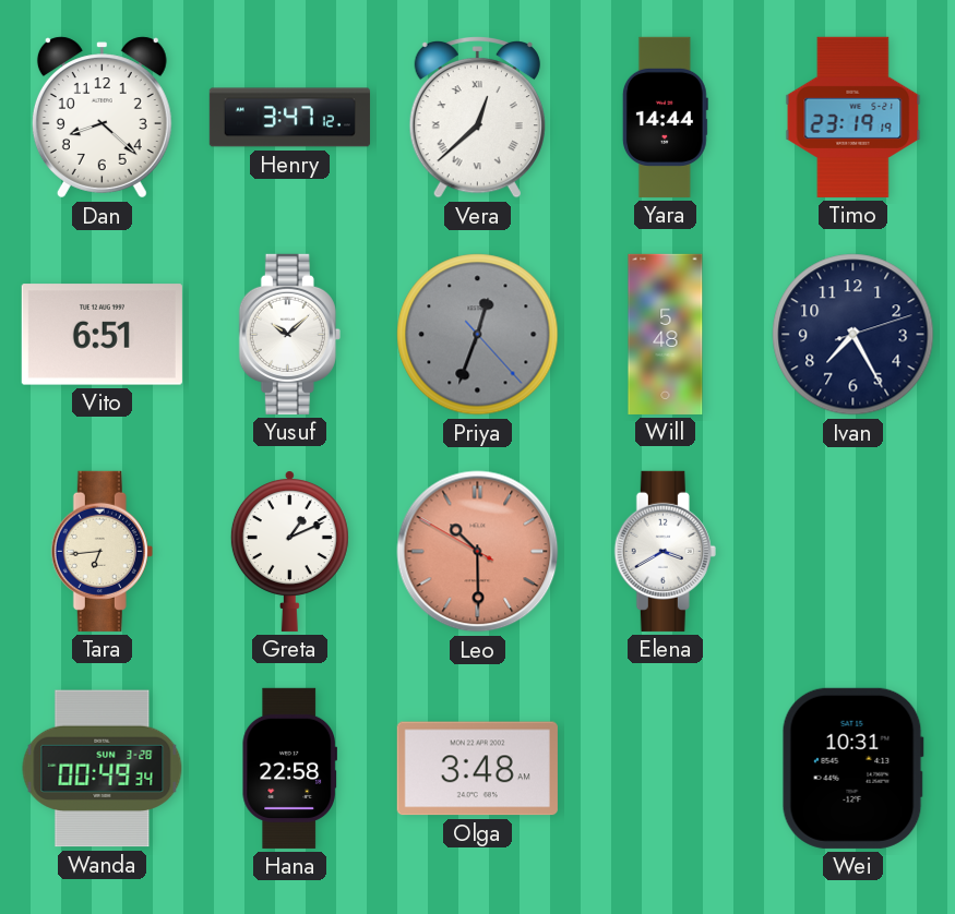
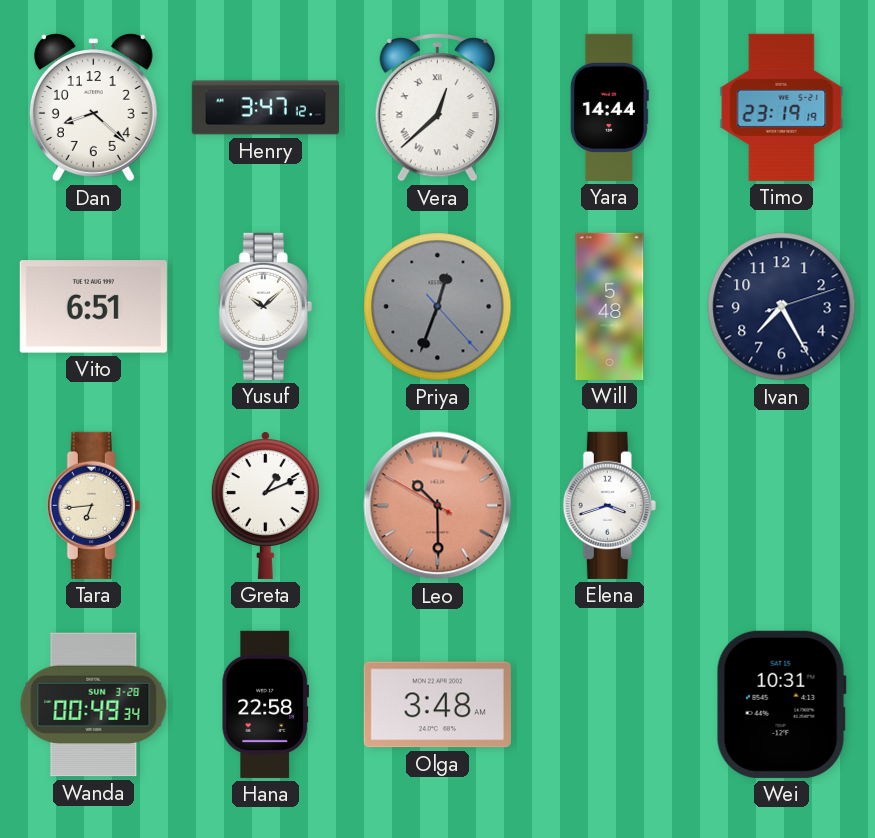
Elena: 3:40 -> 3:42
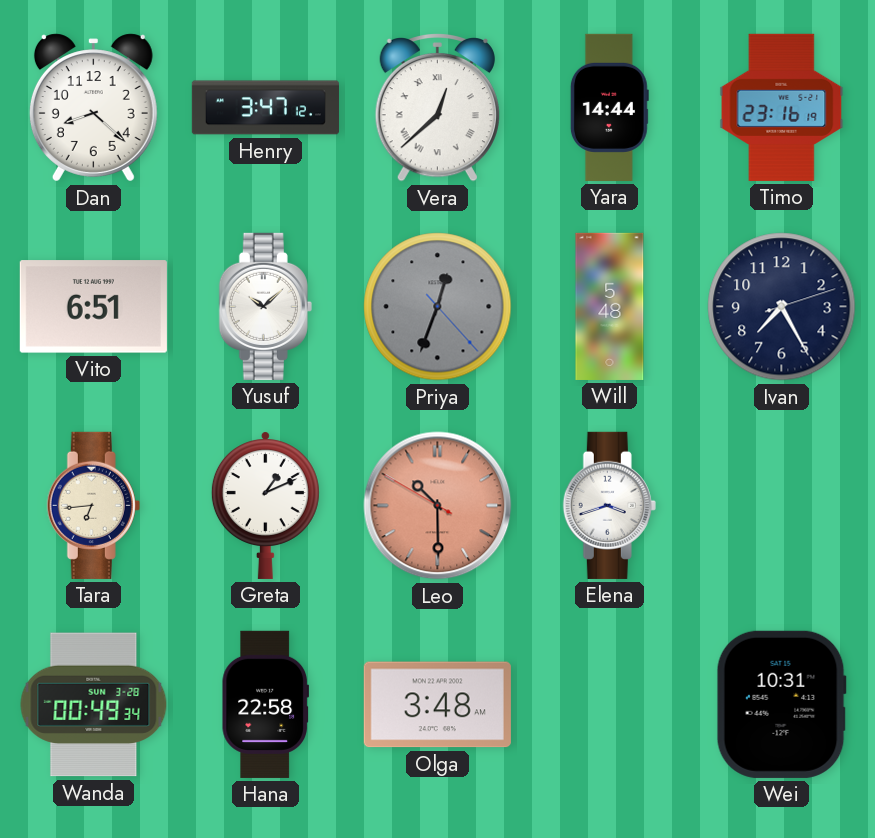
Timo: 23:19 -> 23:16
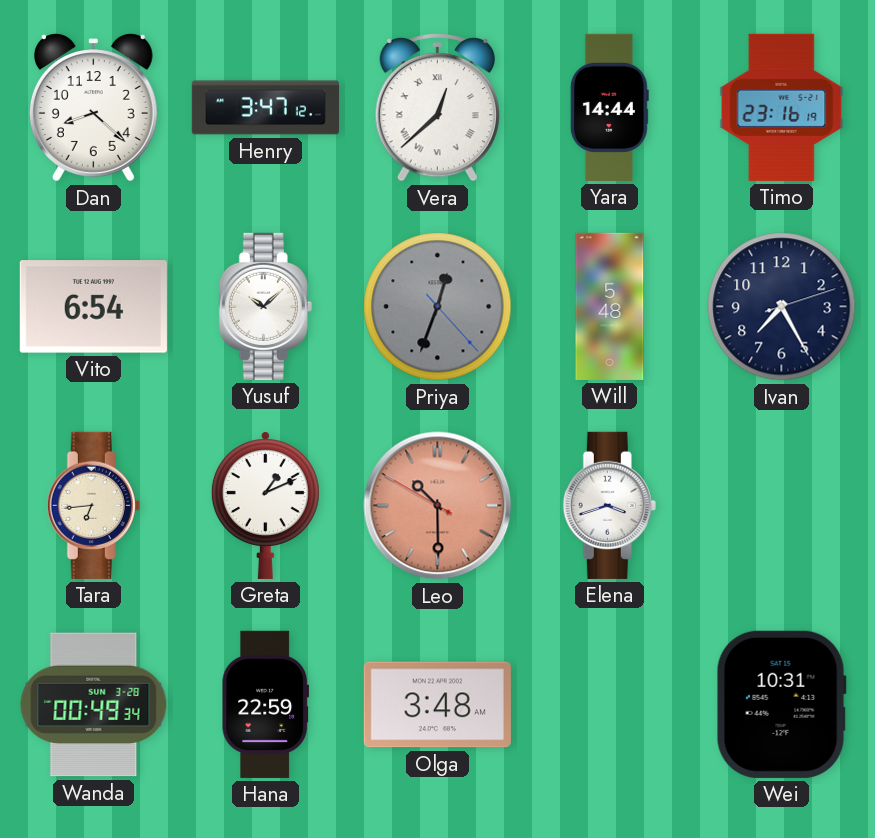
Vito: 6:51 -> 6:54
Hana: 22:58 -> 22:59
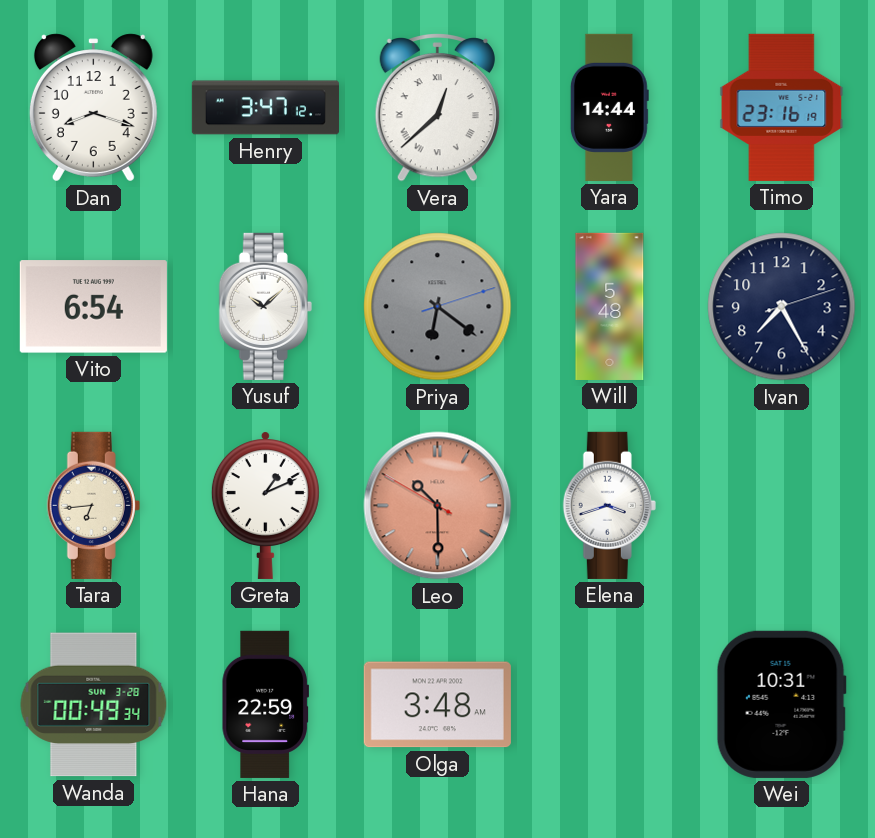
Dan: 8:22 -> 8:18
Priya: 12:33 -> 6:21
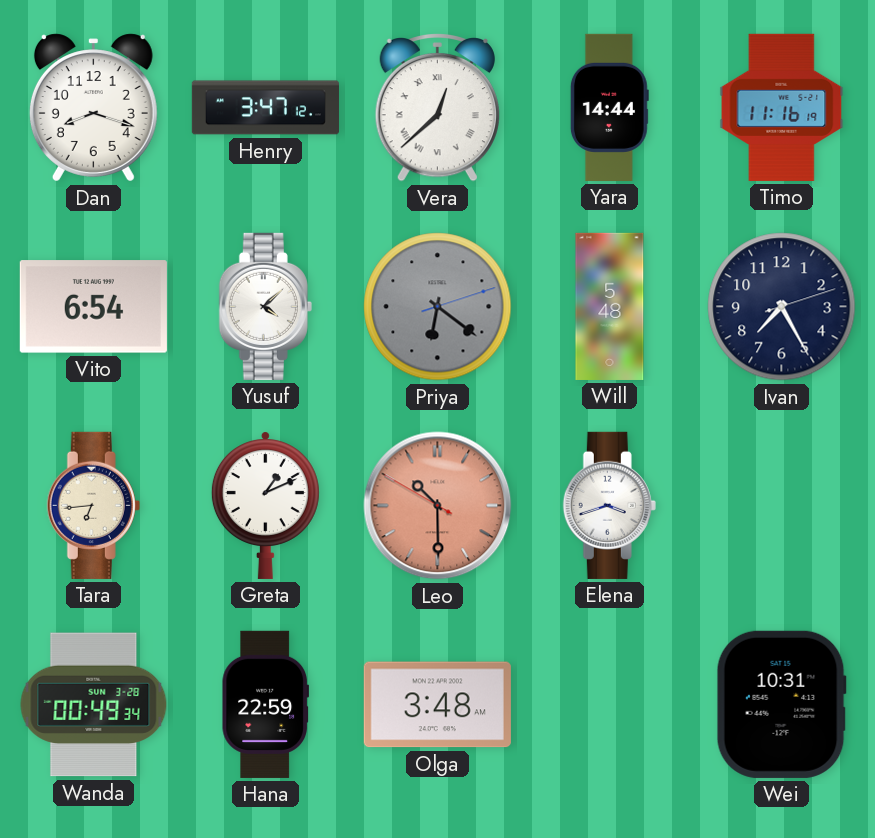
Timo: 23:16 -> 11:16
Yusuf: 10:08 -> 4:08
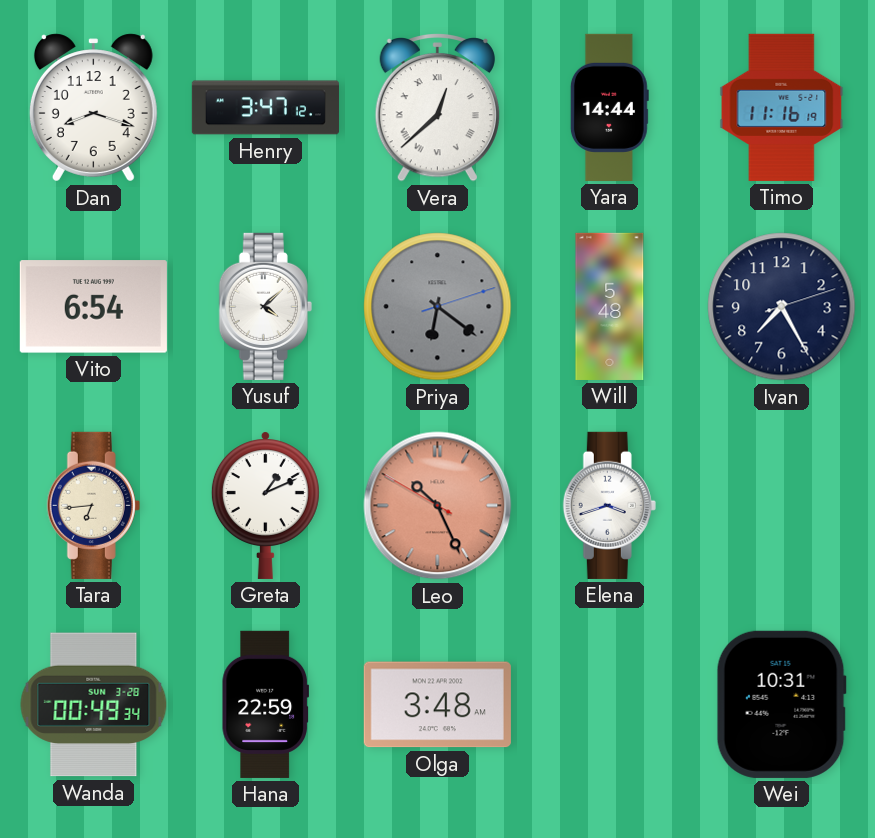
Leo: 10:29 -> 10:25
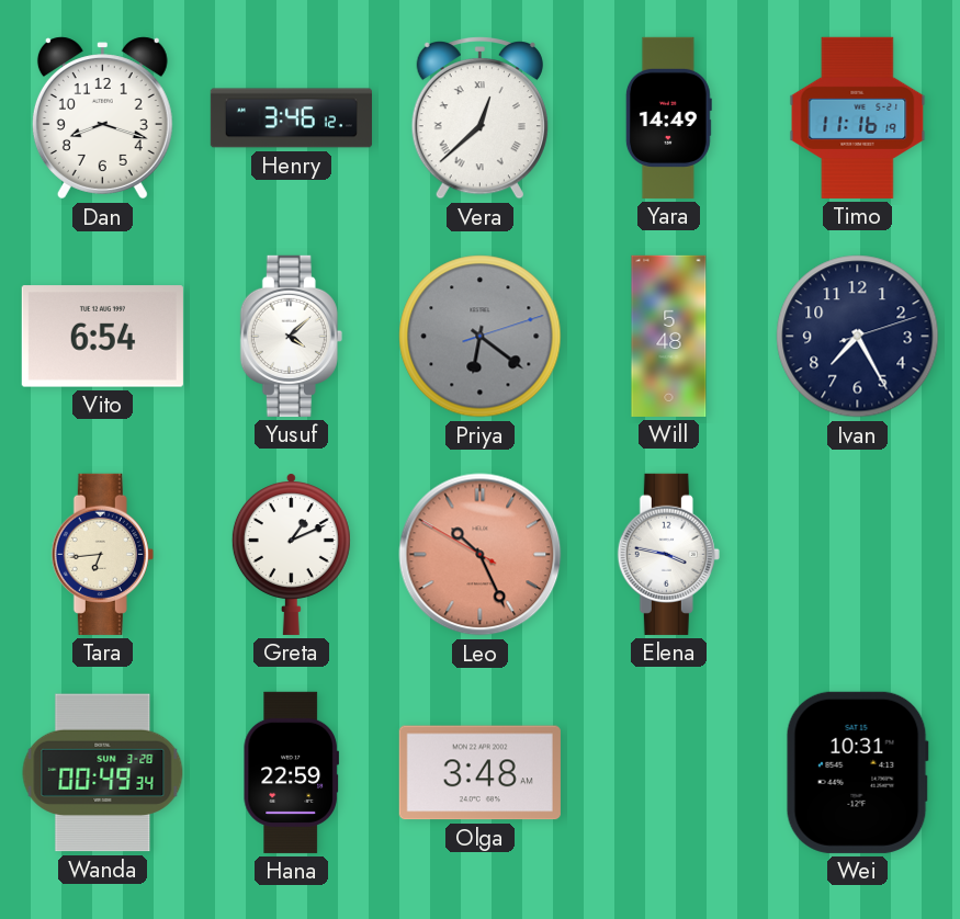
Henry: 3:47 -> 3:46
Yara: 14:44 -> 14:49
Elena: 3:42 -> 3:47
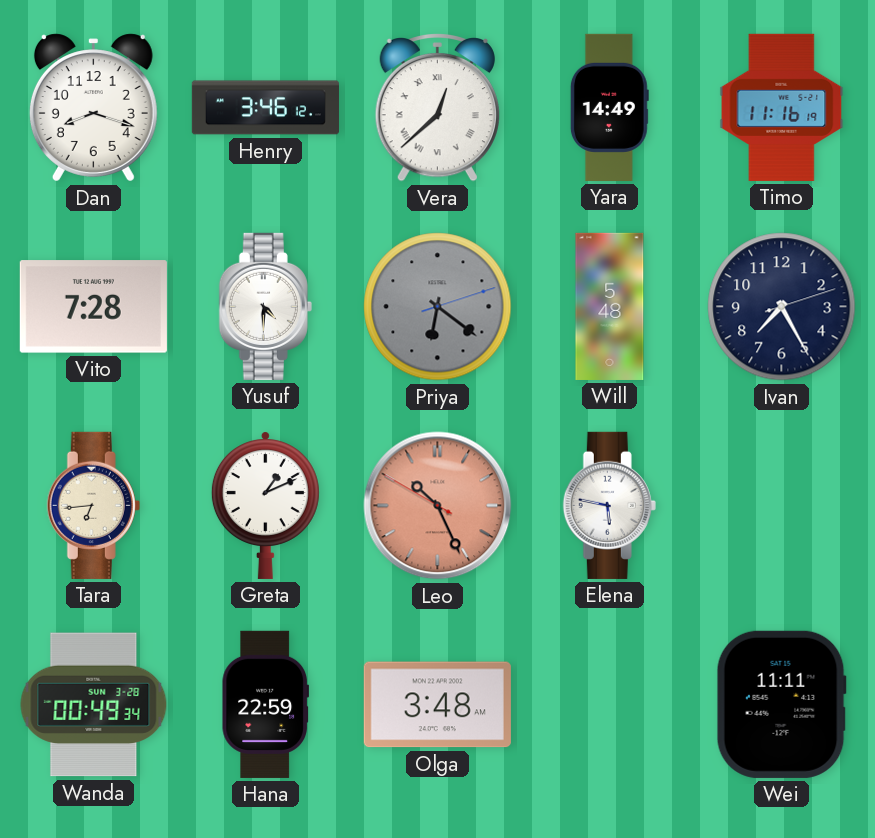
Vito: 6:54 -> 7:28
Yusuf: 4:08 -> 4:30
Elena: 3:47 -> 5:47
Wei: 10:31 -> 11:11
